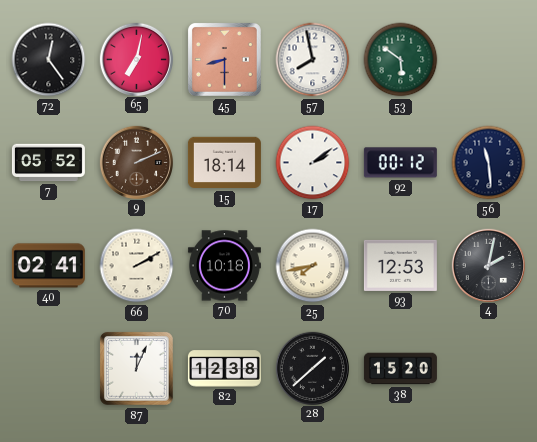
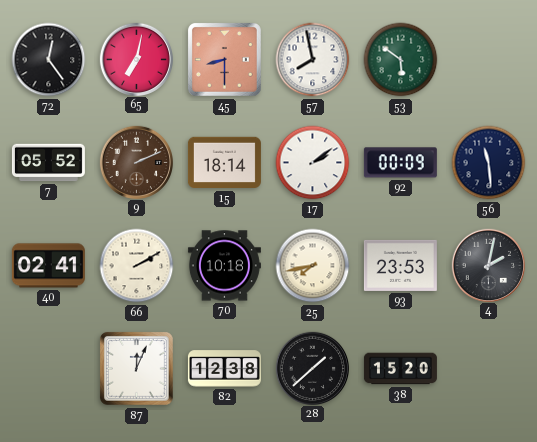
92: 00:12 -> 00:09
93: 12:53 -> 23:53
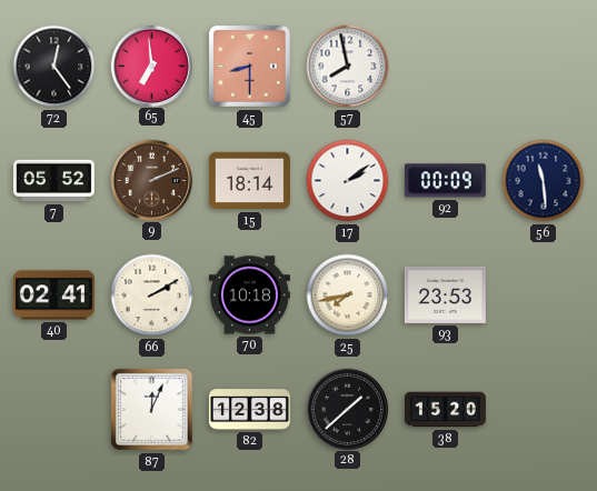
65: 7:02 -> 6:59
53: 5:51 -> none
4: 2:02 -> none
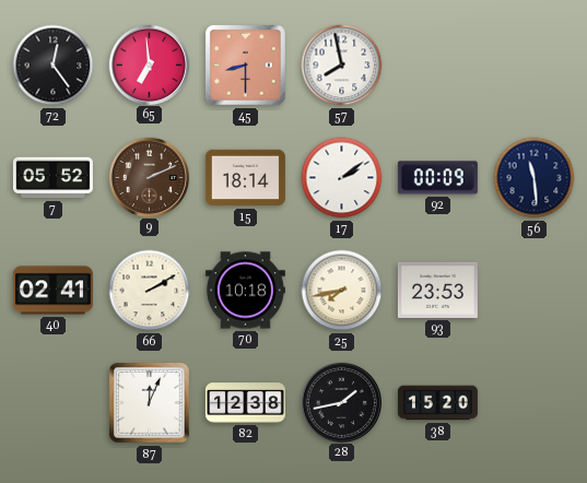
28: 1:38 -> 1:43
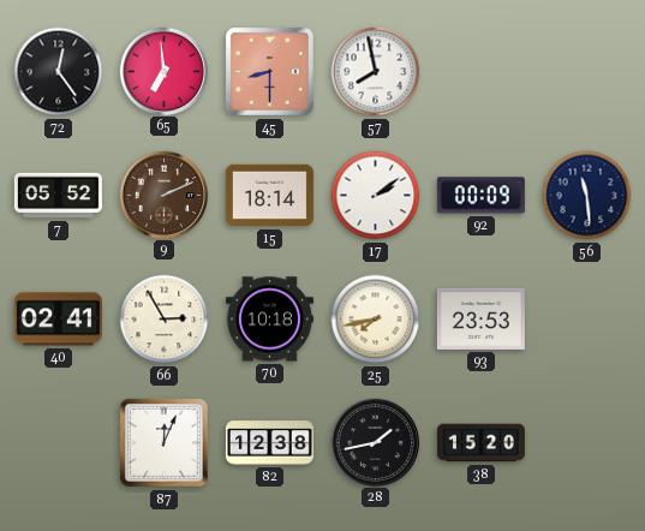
66: 2:10 -> 2:55
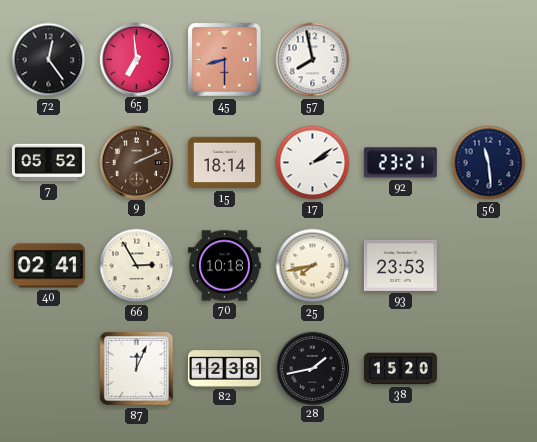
92: 00:09 -> 23:21
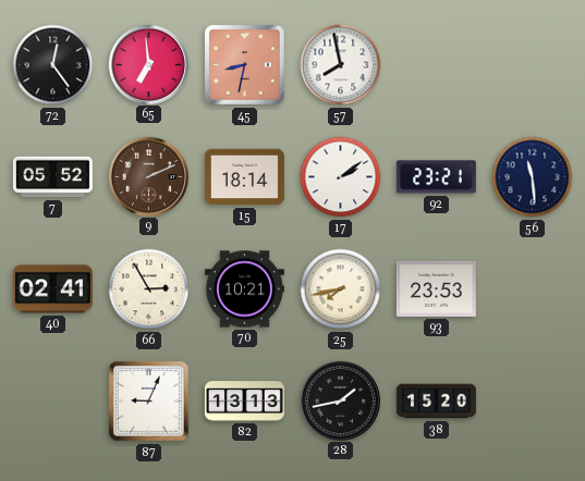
45: 8:30 -> 8:32
70: 10:18 -> 10:21
87: 12:04 -> 9:04
82: 12:38 -> 13:13
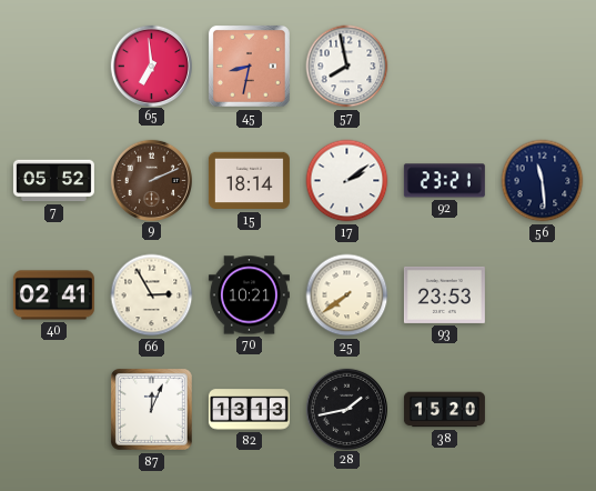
72: 12:24 -> none
25: 7:43 -> 7:39
87: 9:04 -> 12:04
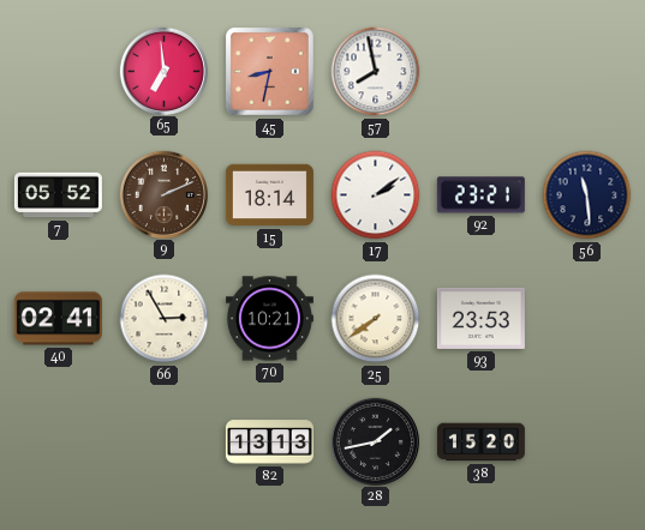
87: 12:04 -> none
